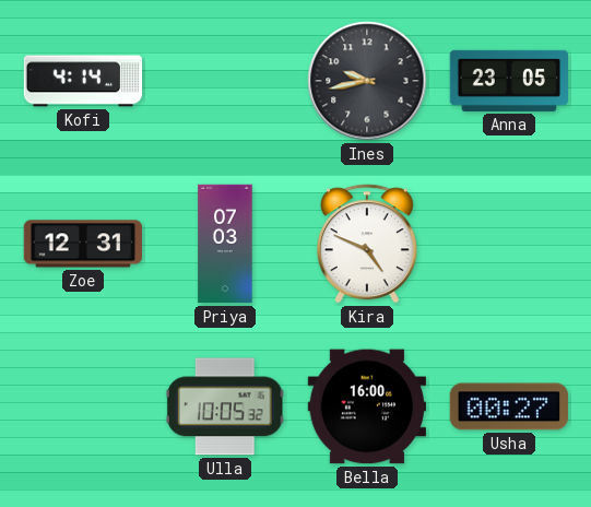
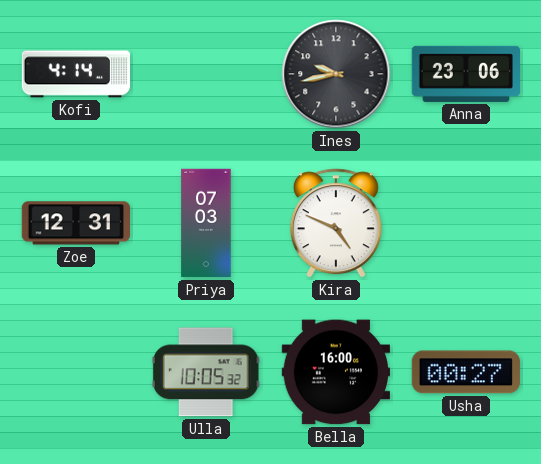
Anna: 23:05 -> 23:06
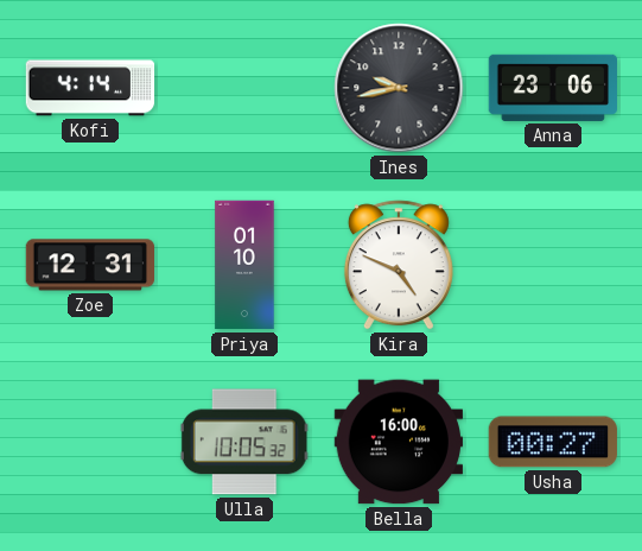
Priya: 07:03 -> 01:10
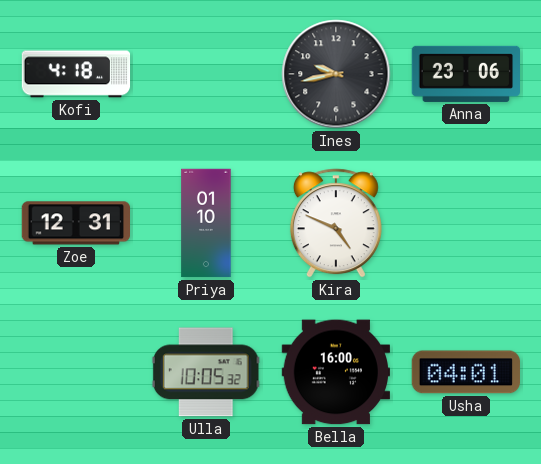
Kofi: 4:14 -> 4:18
Usha: 00:27 -> 04:01
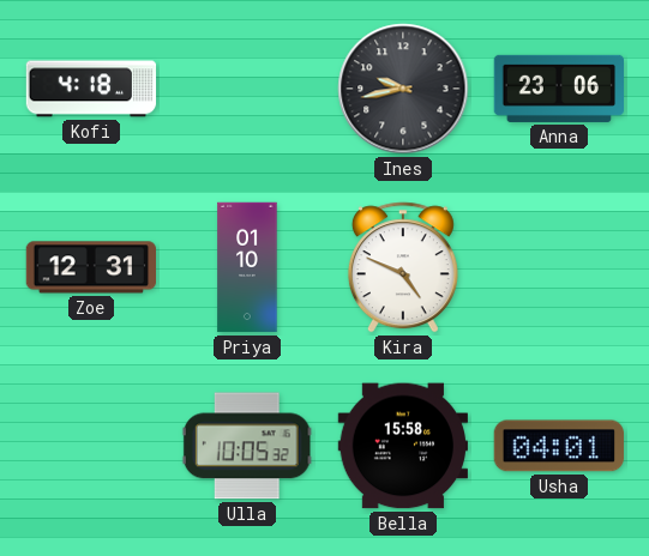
Bella: 16:00 -> 15:58
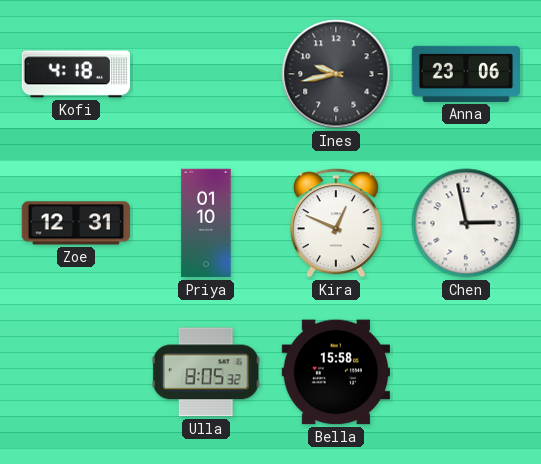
Kira: 4:49 -> 12:49
Chen: none -> 2:58
Ulla: 10:05 -> 8:05
Usha: 04:01 -> none
